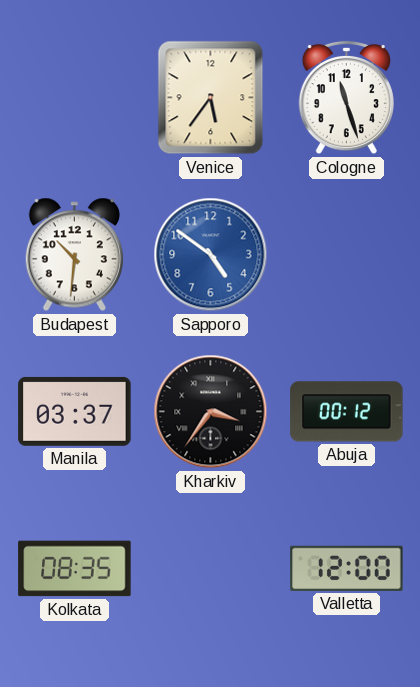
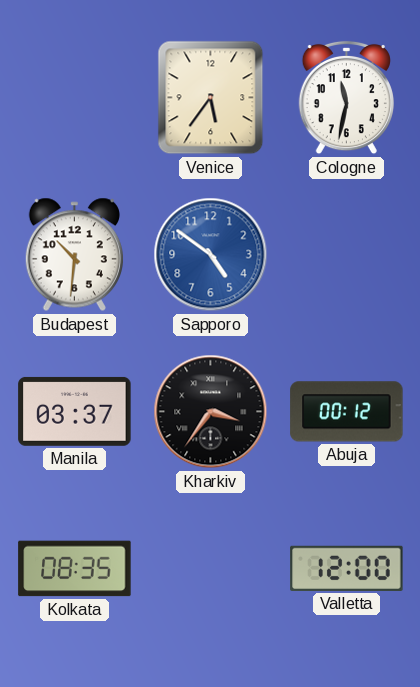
Cologne: 11:27 -> 11:32
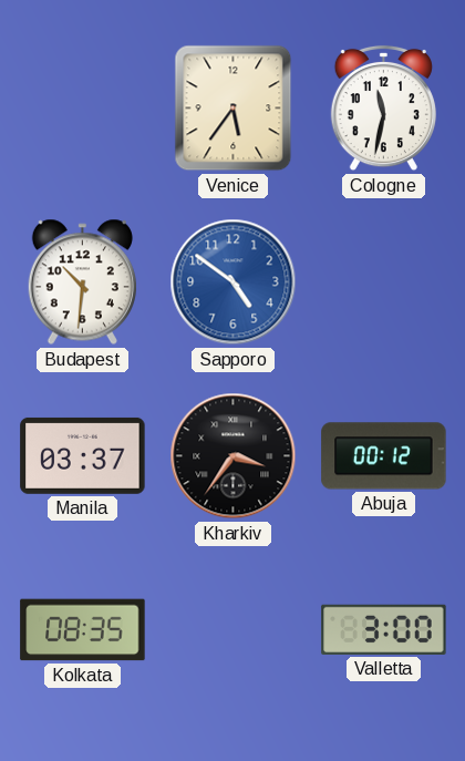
Valletta: 12:00 -> 3:00
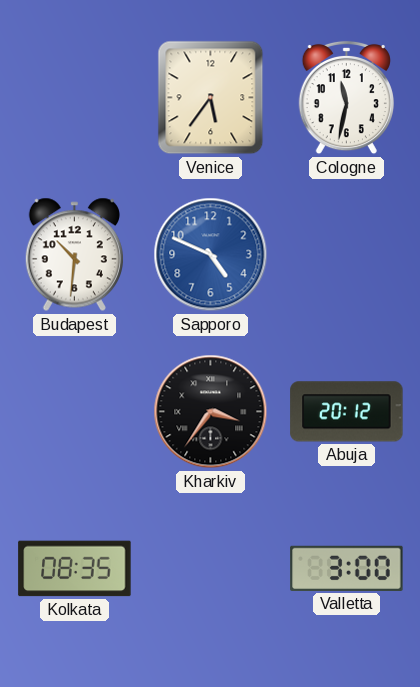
Sapporo: 4:51 -> 4:49
Manila: 03:37 -> none
Abuja: 00:12 -> 20:12
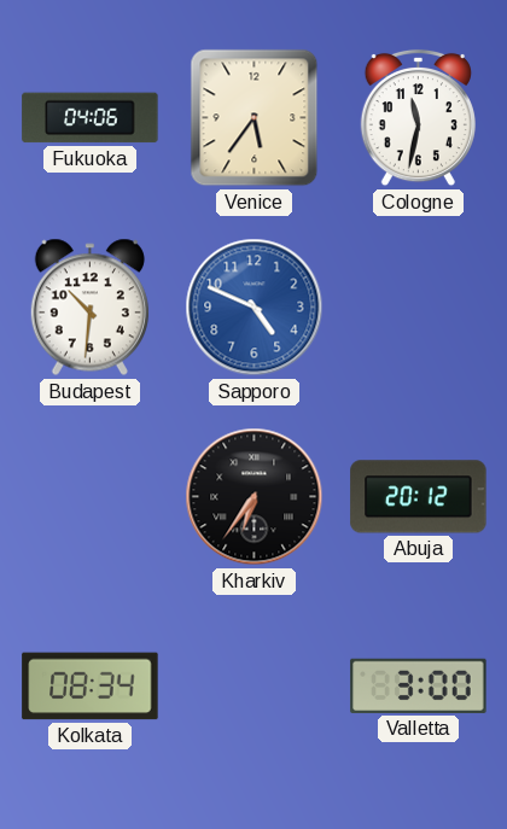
Fukuoka: none -> 04:06
Kharkiv: 3:36 -> 6:36
Kolkata: 08:35 -> 08:34
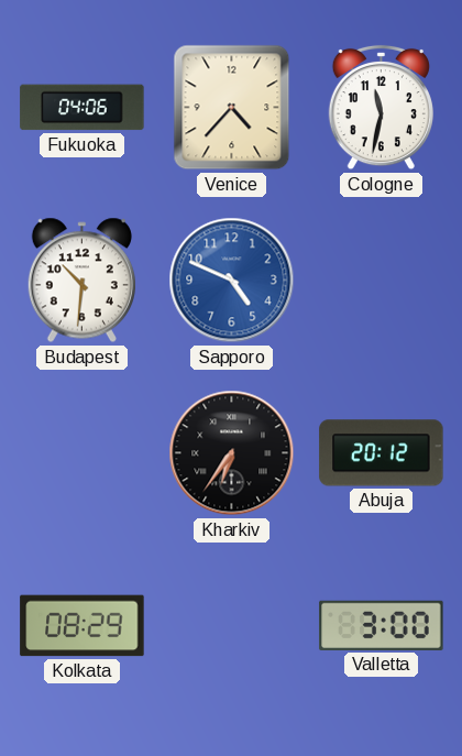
Venice: 5:36 -> 4:37
Kolkata: 08:34 -> 08:29
